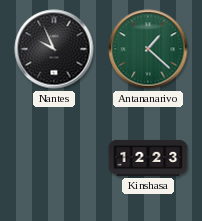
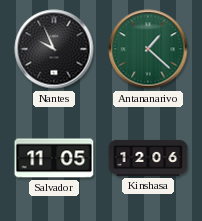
Salvador: none -> 11:05
Kinshasa: 12:23 -> 12:06
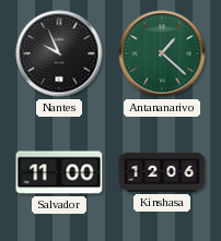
Salvador: 11:05 -> 11:00
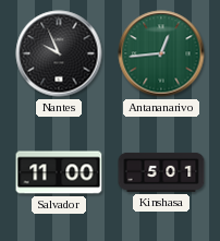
Antananarivo: 1:22 -> 12:44
Kinshasa: 12:06 -> 5:01
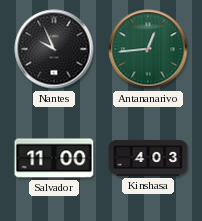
Kinshasa: 5:01 -> 4:03
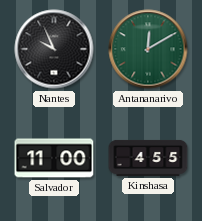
Antananarivo: 12:44 -> 12:10
Kinshasa: 4:03 -> 4:55
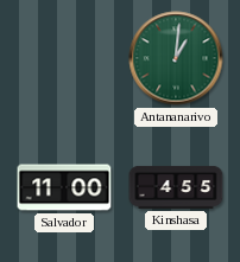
Nantes: 9:56 -> none
Antananarivo: 12:10 -> 1:01
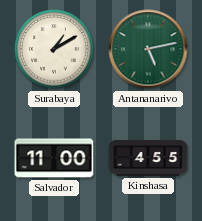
Surabaya: none -> 1:10
Antananarivo: 1:01 -> 5:13
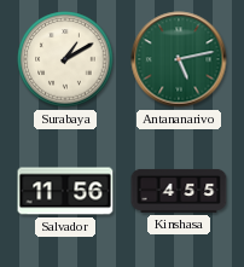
Salvador: 11:00 -> 11:56
